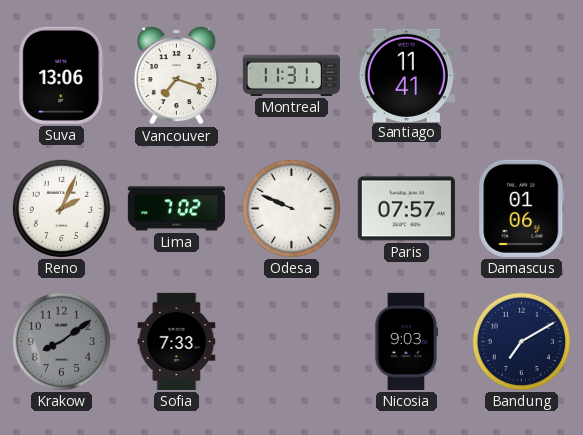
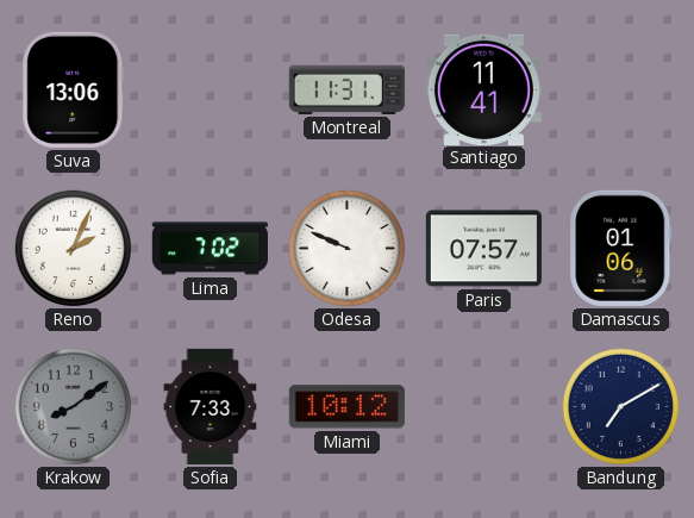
Vancouver: 7:18 -> none
Miami: none -> 10:12
Nicosia: 9:03 -> none
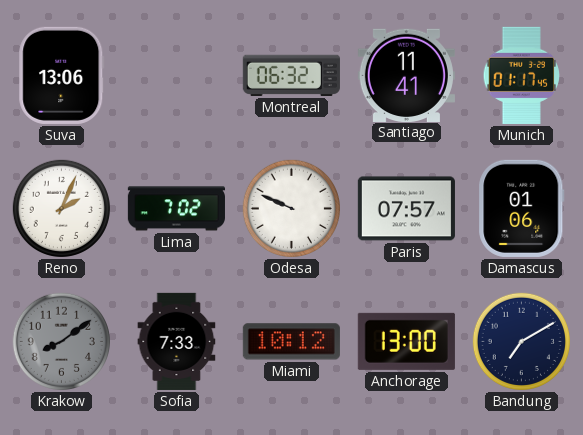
Montreal: 11:31 -> 06:32
Munich: none -> 01:17
Anchorage: none -> 13:00
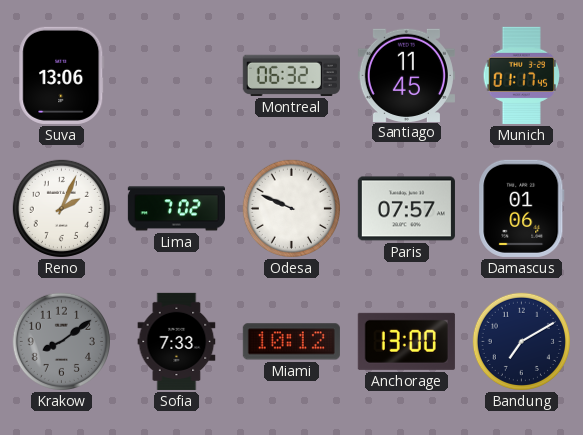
Santiago: 11:41 -> 11:45
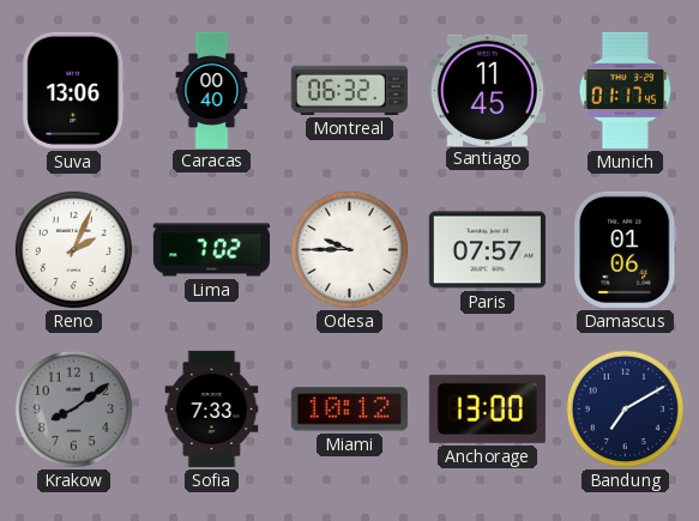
Caracas: none -> 00:40
Odesa: 9:49 -> 9:45
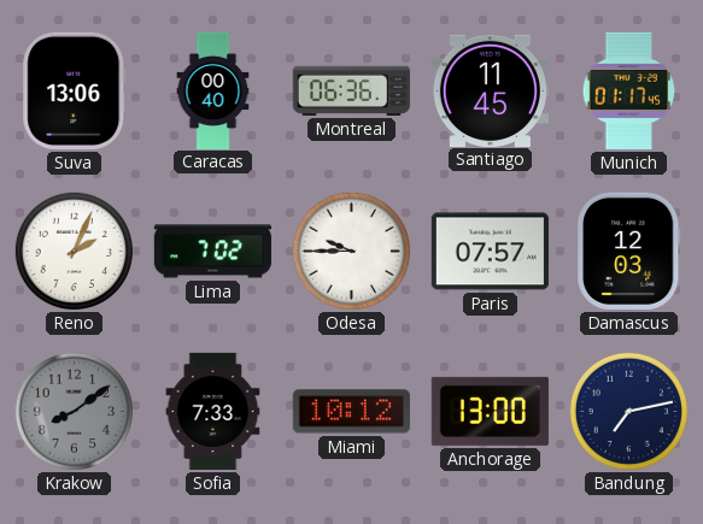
Montreal: 06:32 -> 06:36
Damascus: 01:06 -> 12:03
Bandung: 7:10 -> 7:13
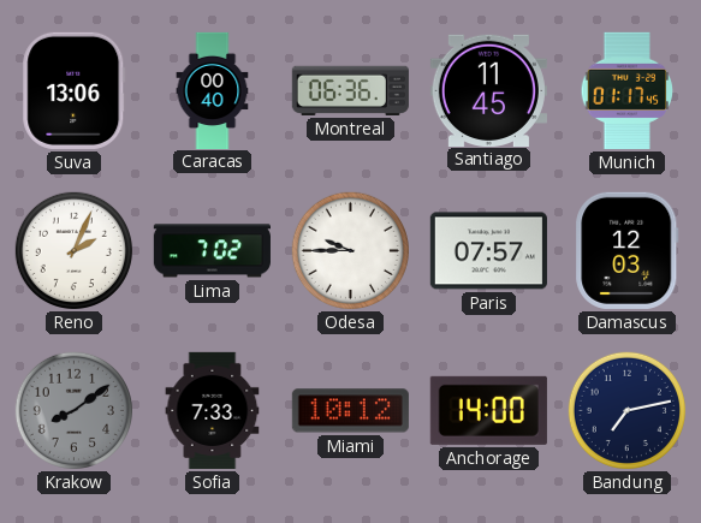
Anchorage: 13:00 -> 14:00
